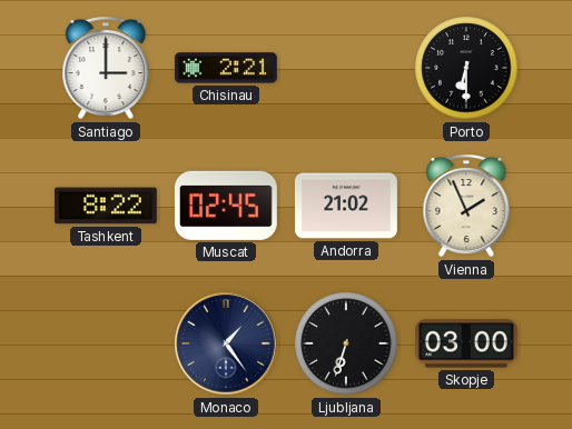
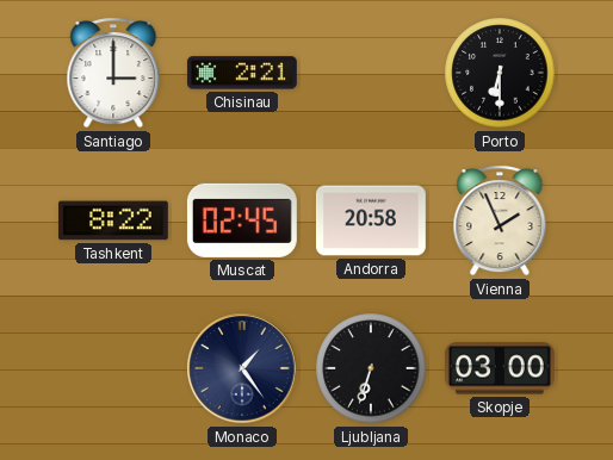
Andorra: 21:02 -> 20:58
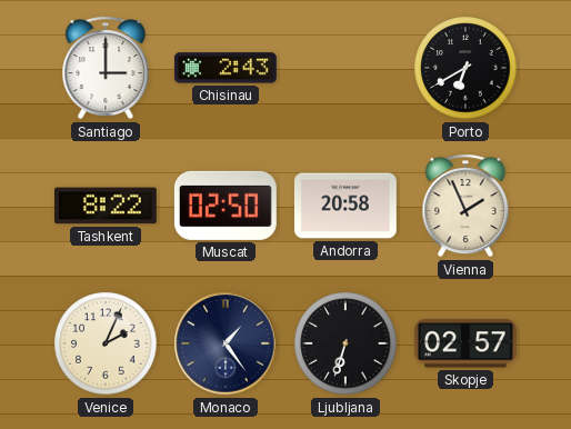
Chisinau: 2:21 -> 2:43
Porto: 6:30 -> 6:40
Muscat: 02:45 -> 02:50
Venice: none -> 2:04
Skopje: 03:00 -> 02:57
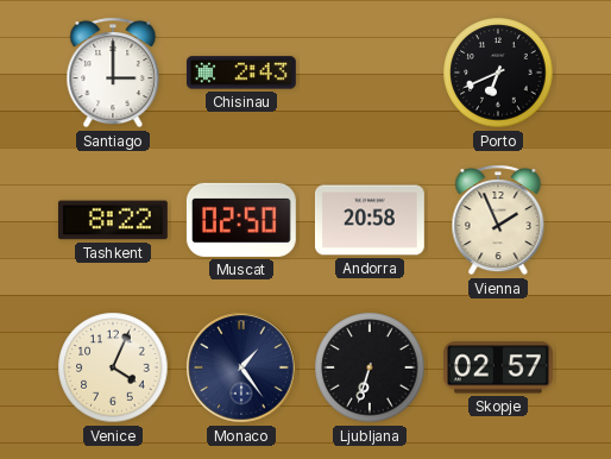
Porto: 6:40 -> 6:41
Venice: 2:04 -> 4:04
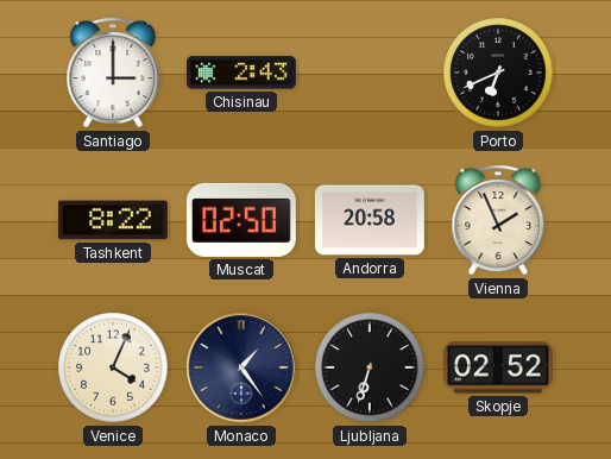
Skopje: 02:57 -> 02:52
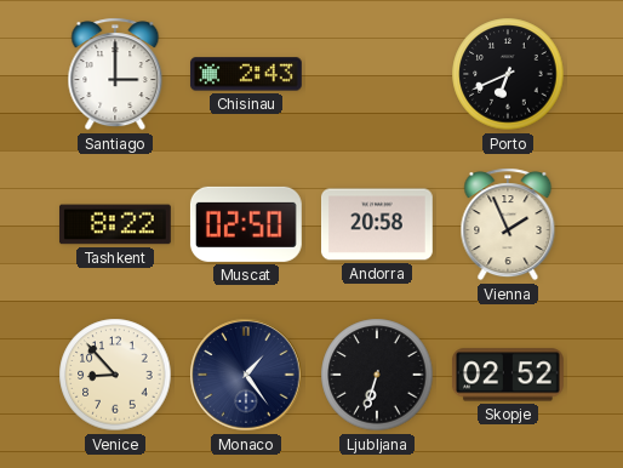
Venice: 4:04 -> 8:53
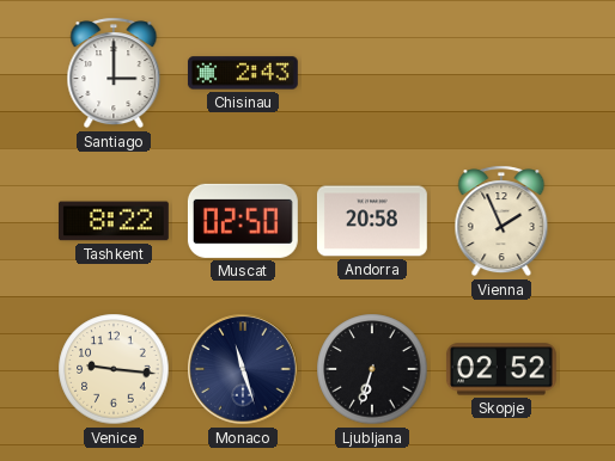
Porto: 6:41 -> none
Venice: 8:53 -> 9:16
Monaco: 1:24 -> 11:27
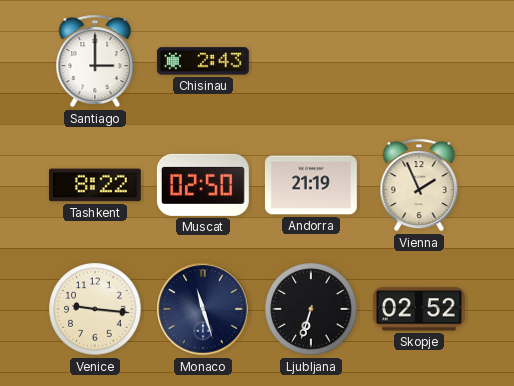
Andorra: 20:58 -> 21:19
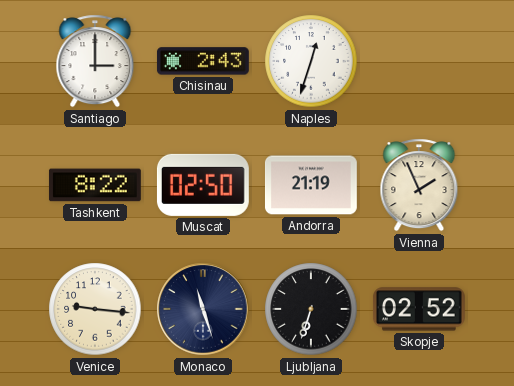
Naples: none -> 12:33
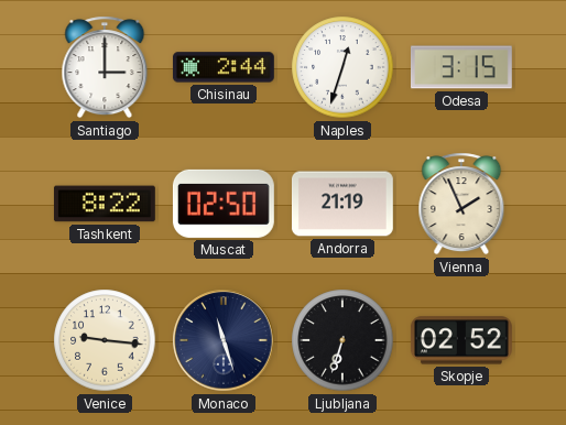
Chisinau: 2:43 -> 2:44
Odesa: none -> 3:15
